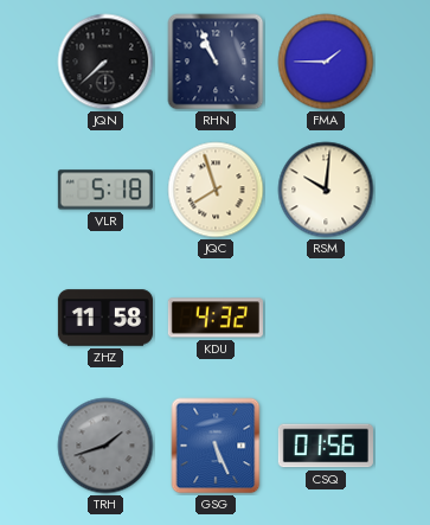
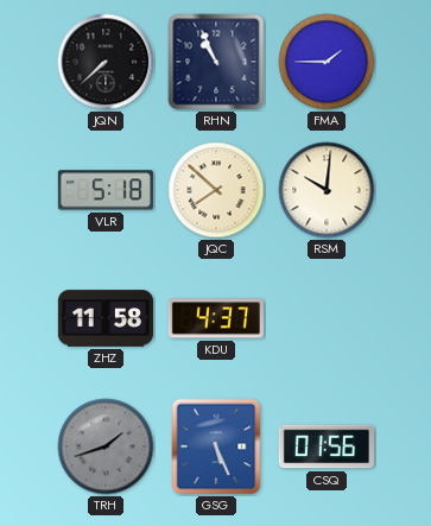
JQC: 7:57 -> 7:52
KDU: 4:32 -> 4:37
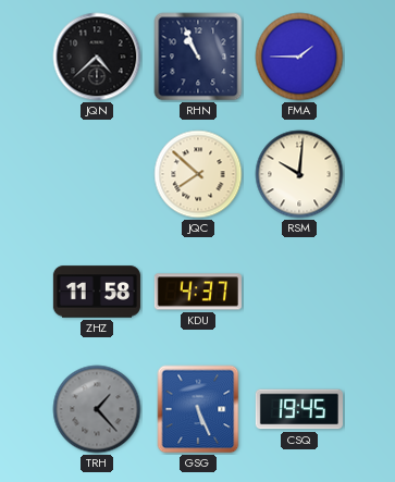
JQN: 7:38 -> 4:38
VLR: 5:18 -> none
TRH: 1:42 -> 1:23
CSQ: 01:56 -> 19:45
